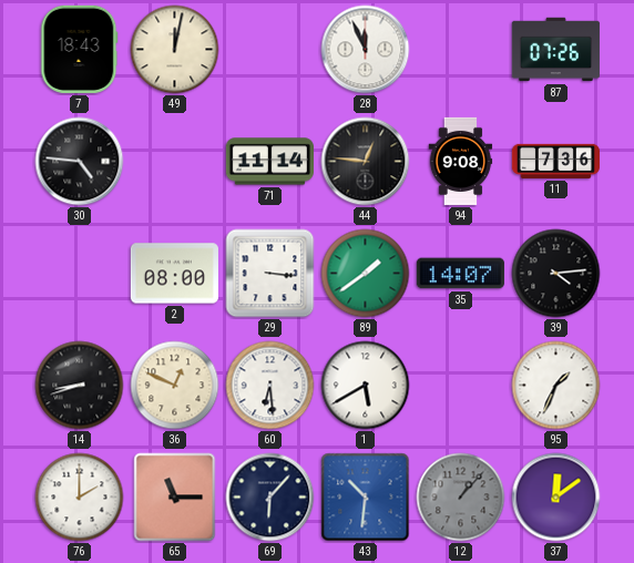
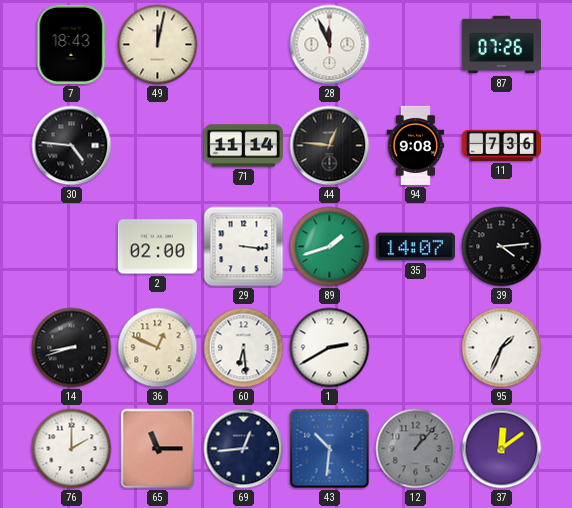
2: 08:00 -> 02:00
89: 1:39 -> 1:42
1: 5:40 -> 2:40
69: 6:07 -> 12:44
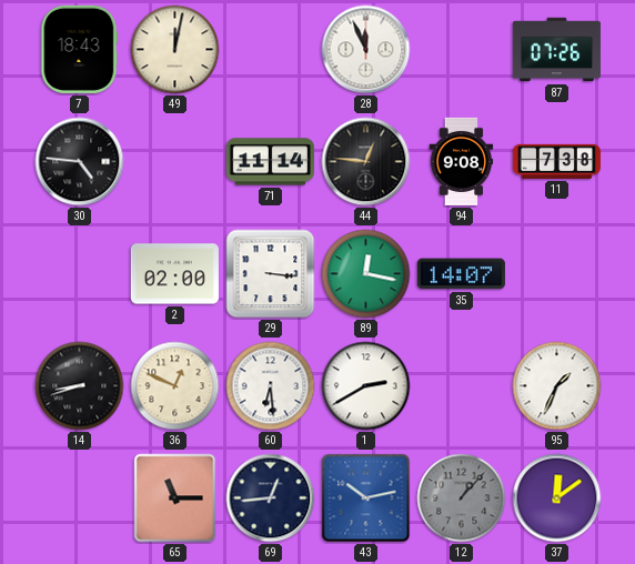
11: 7:36 -> 7:38
89: 1:42 -> 12:17
39: 4:14 -> none
76: 2:00 -> none
43: 10:31 -> 10:13
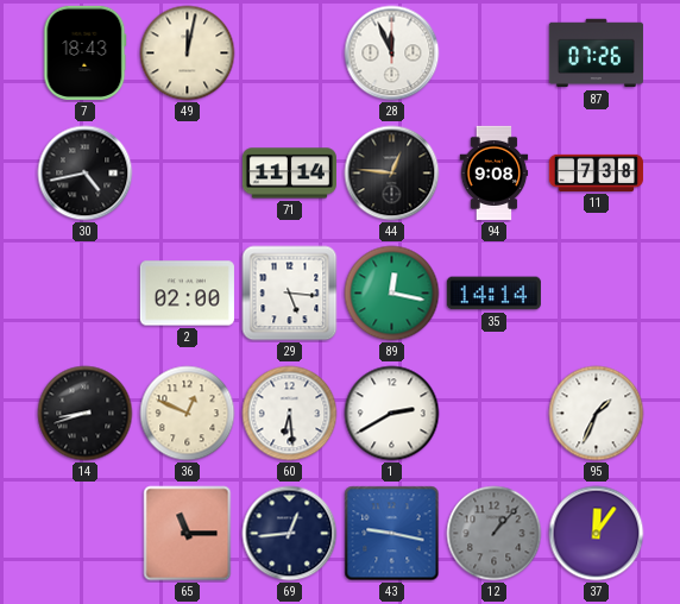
30: 4:46 -> 4:43
29: 3:16 -> 5:16
35: 14:07 -> 14:14
43: 10:13 -> 9:17
37: 12:09 -> 12:06
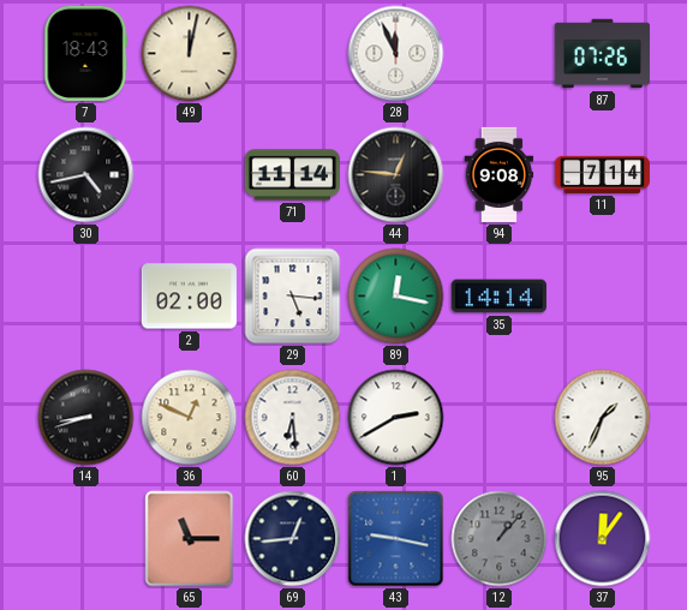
11: 7:38 -> 7:14
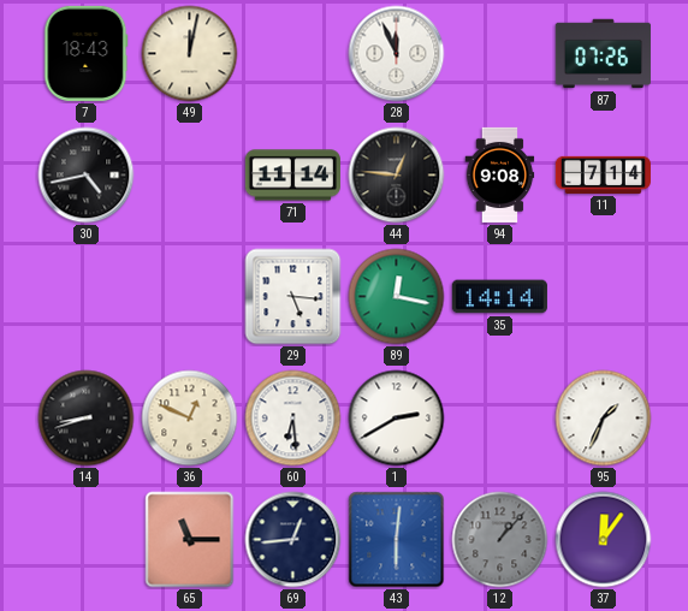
2: 02:00 -> none
43: 9:17 -> 6:01
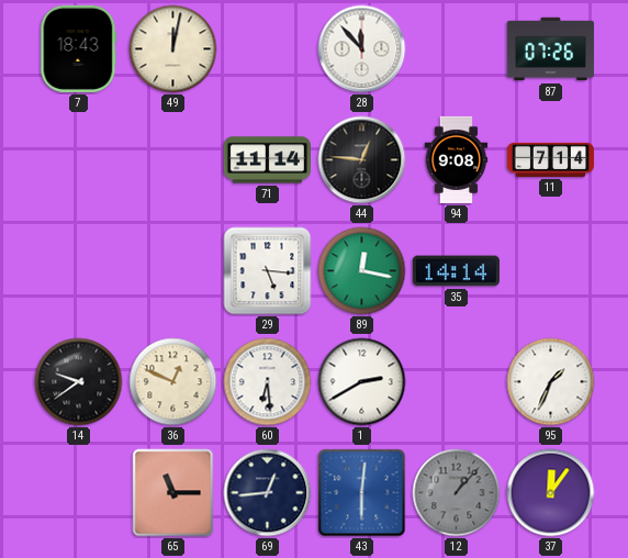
28: 11:56 -> 11:53
30: 4:43 -> none
14: 8:42 -> 9:39
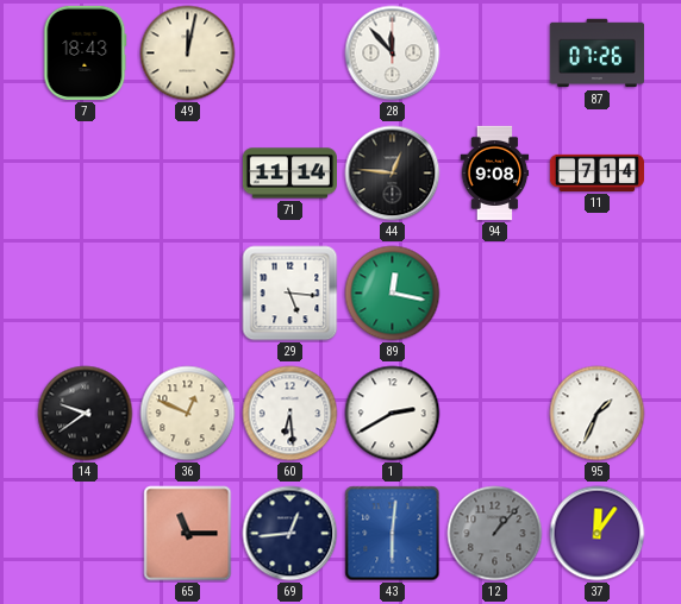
35: 14:14 -> none
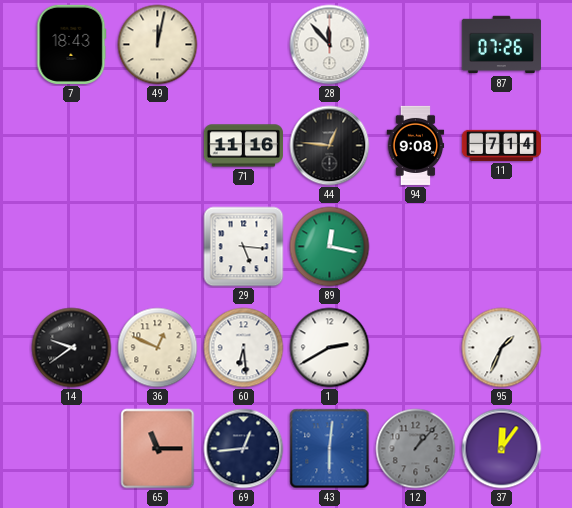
71: 11:14 -> 11:16
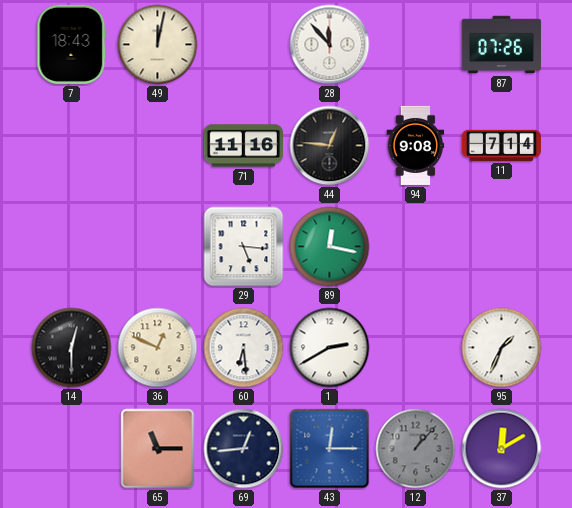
14: 9:39 -> 12:30
43: 6:01 -> 12:15
37: 12:06 -> 12:10
